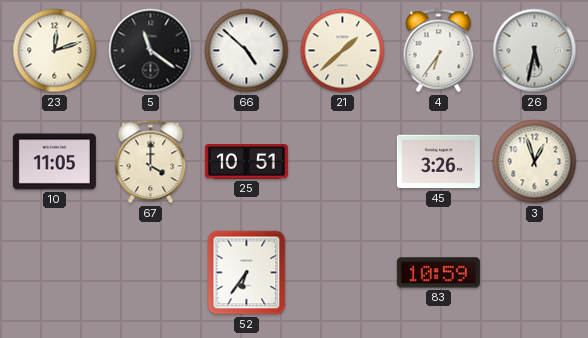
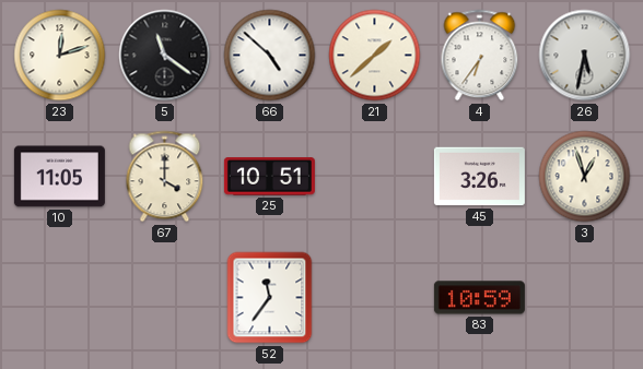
52: 6:36 -> 11:36
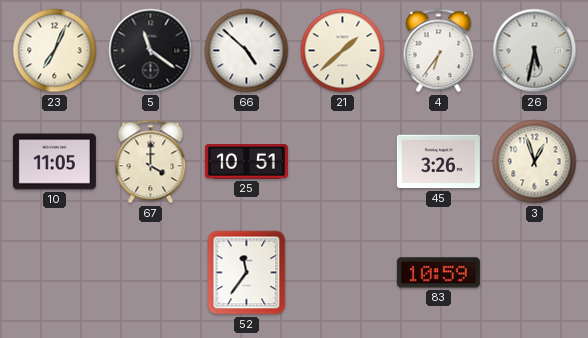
23: 12:12 -> 7:04
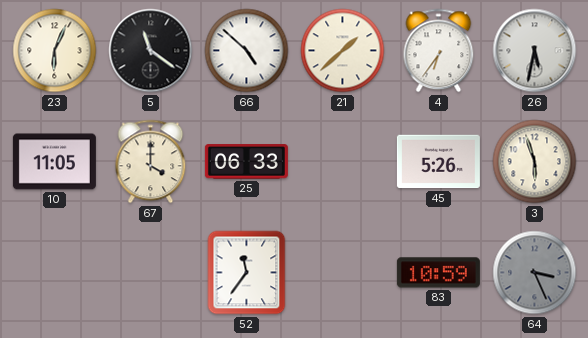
23: 7:04 -> 6:04
25: 10:51 -> 06:33
45: 3:26 -> 5:26
3: 12:57 -> 5:57
64: none -> 3:26
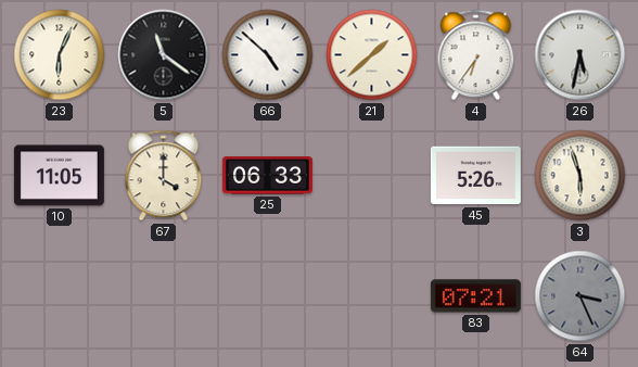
52: 11:36 -> none
83: 10:59 -> 07:21
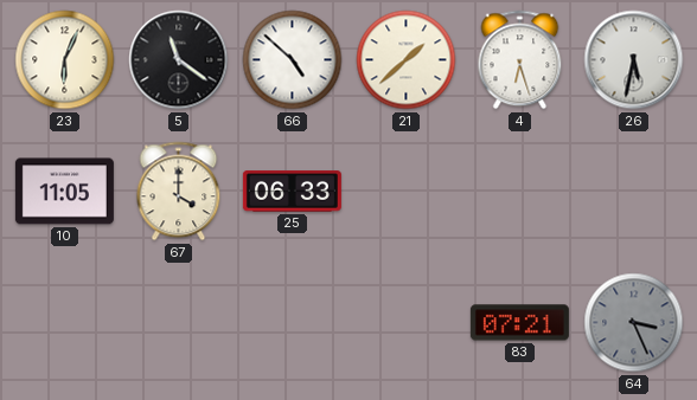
4: 6:36 -> 6:27
45: 5:26 -> none
3: 5:57 -> none
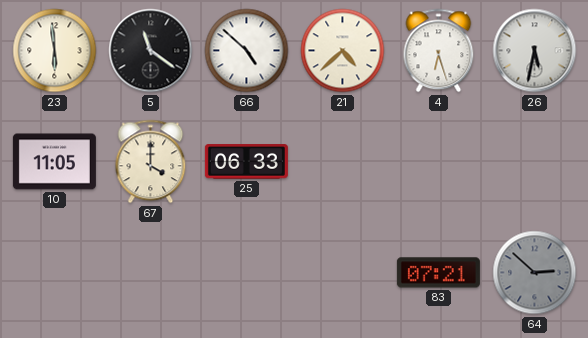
23: 6:04 -> 5:59
21: 1:38 -> 4:38
64: 3:26 -> 2:52
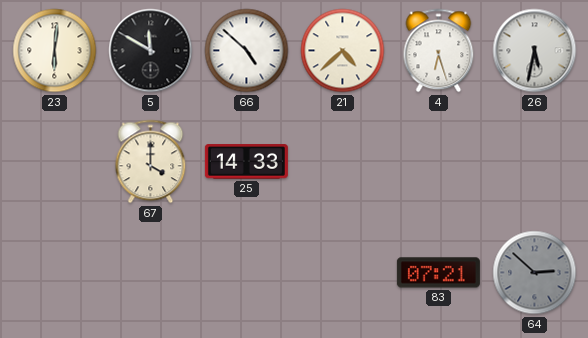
23: 5:59 -> 6:01
5: 11:21 -> 11:50
10: 11:05 -> none
25: 06:33 -> 14:33
